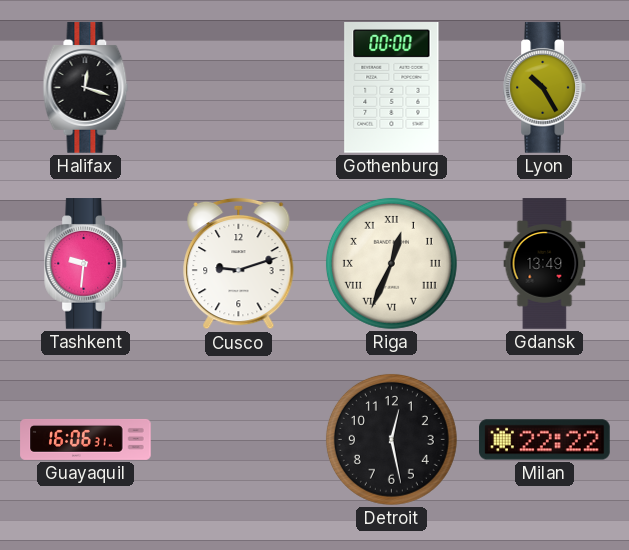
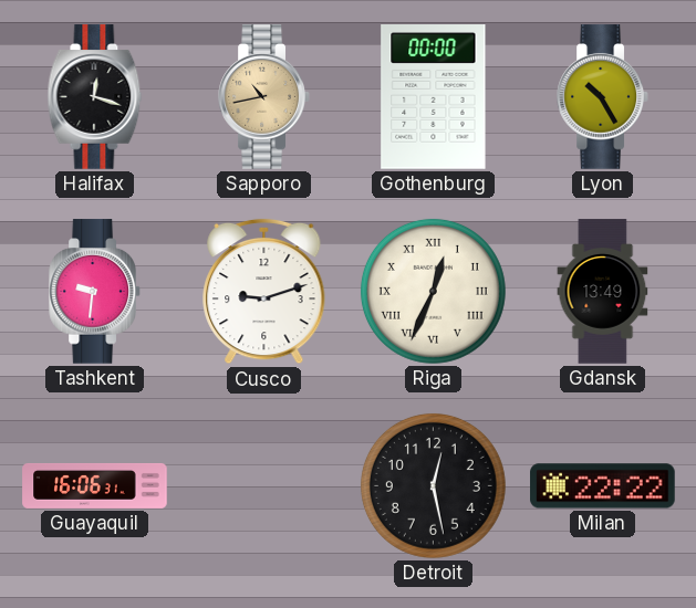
Sapporo: none -> 10:43
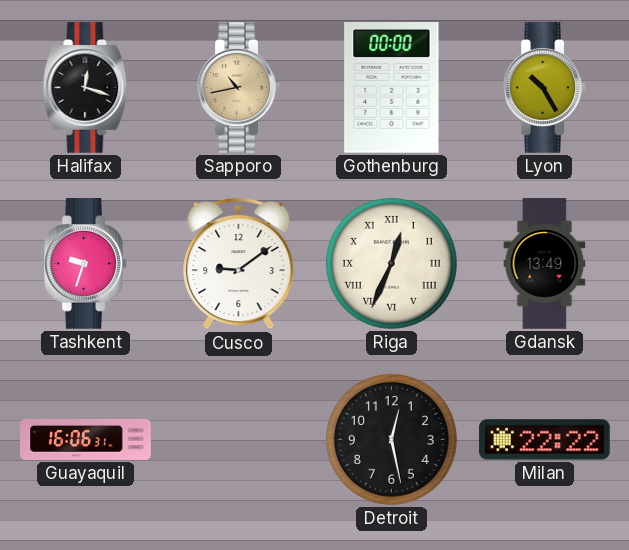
Tashkent: 9:31 -> 9:33
Cusco: 9:12 -> 9:09
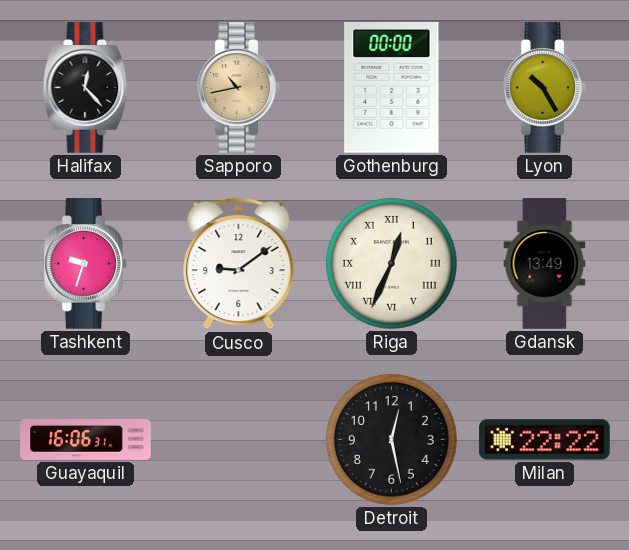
Halifax: 12:18 -> 12:23
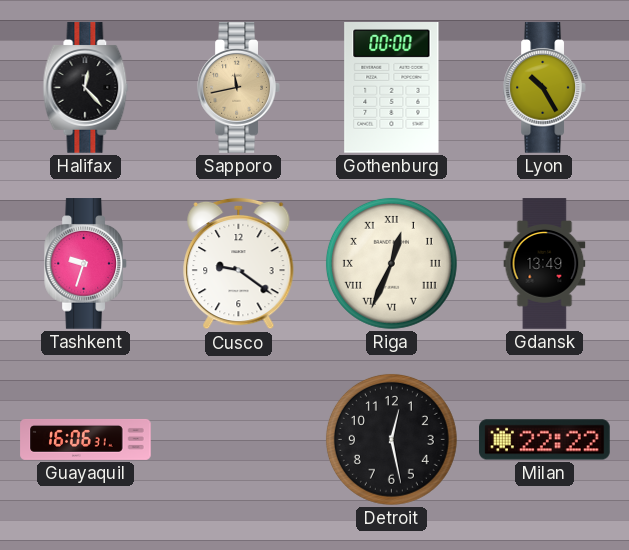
Sapporo: 10:43 -> 11:43
Cusco: 9:09 -> 9:21
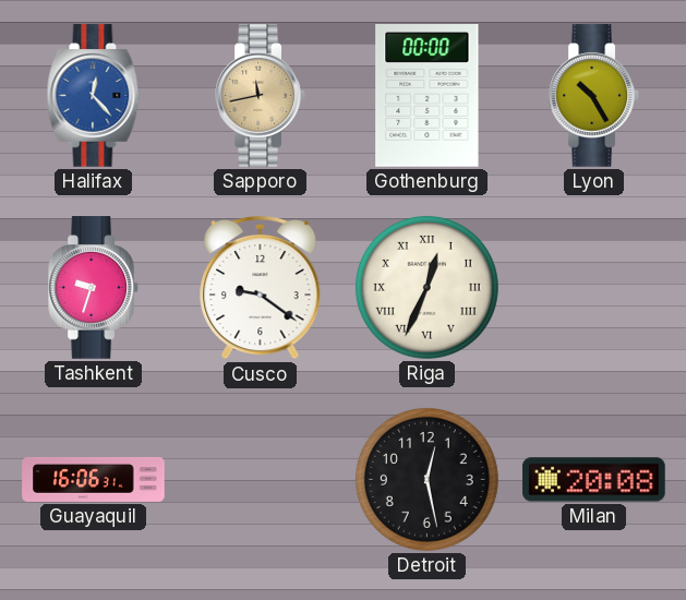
Halifax dial: black -> blue
Gdansk: 13:49 -> none
Milan: 22:22 -> 20:08
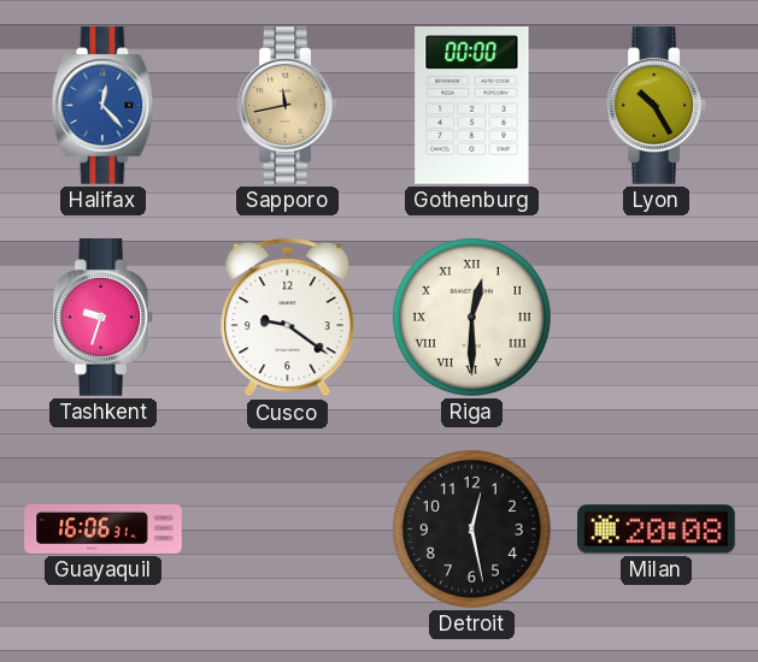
Riga: 12:34 -> 12:30
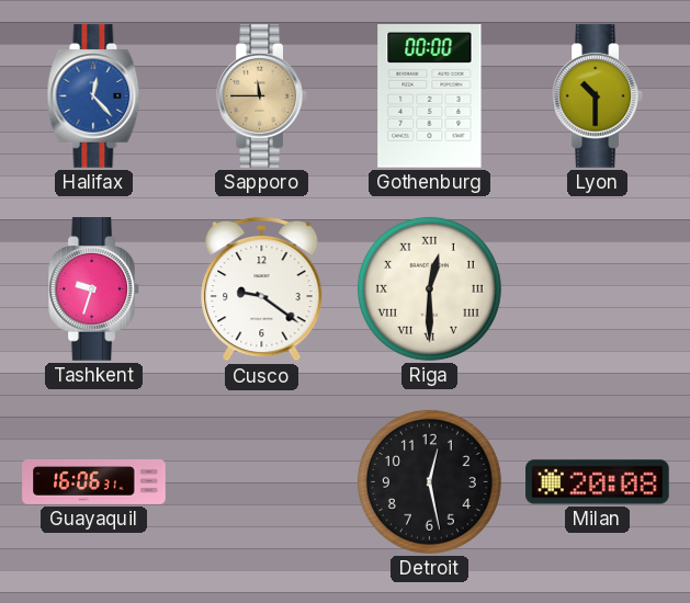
Sapporo: 11:43 -> 11:45
Lyon: 10:25 -> 10:30
